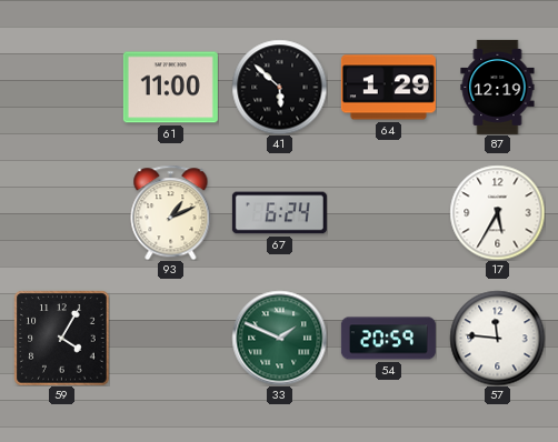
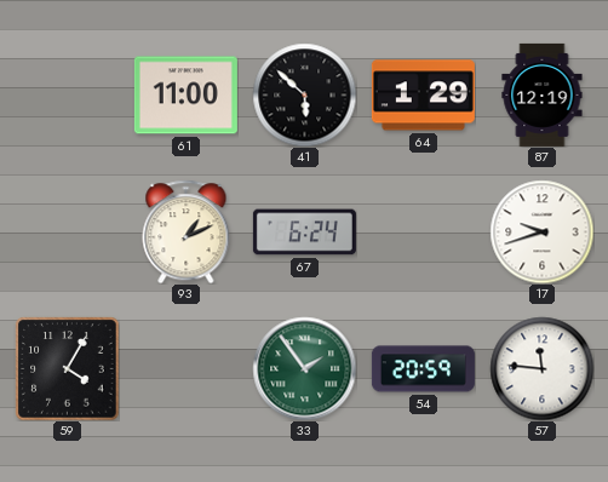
17: 5:35 -> 9:42
33: 1:49 -> 1:54
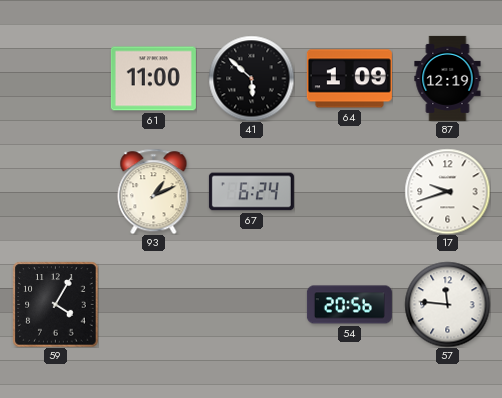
64: 1:29 -> 1:09
33: 1:54 -> none
54: 20:59 -> 20:56
